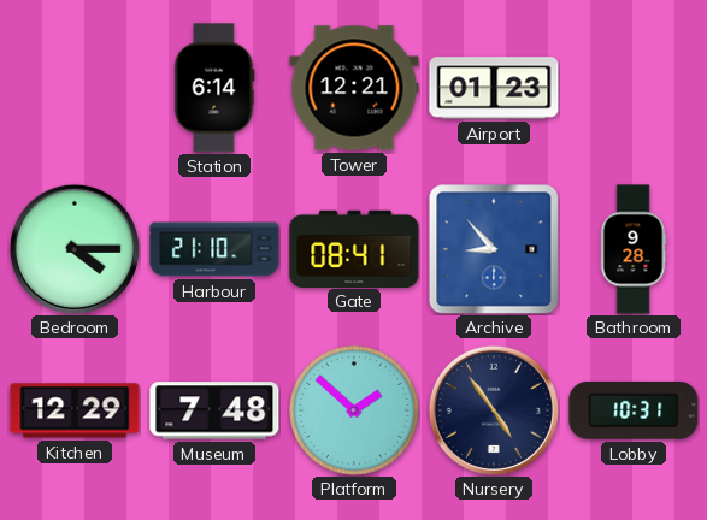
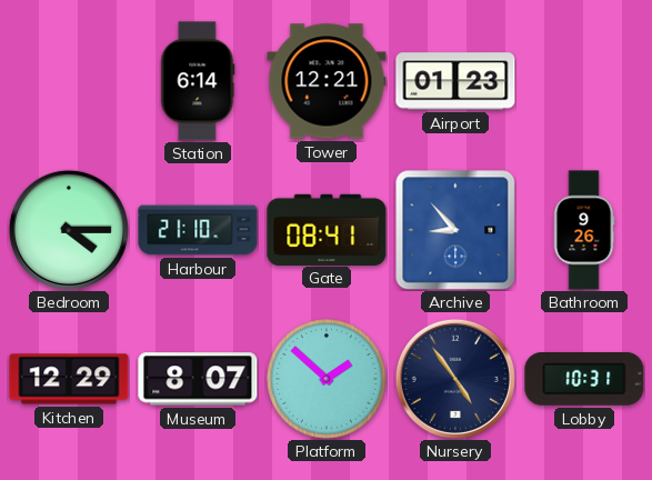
Bathroom: 9:28 -> 9:26
Museum: 7:48 -> 8:07
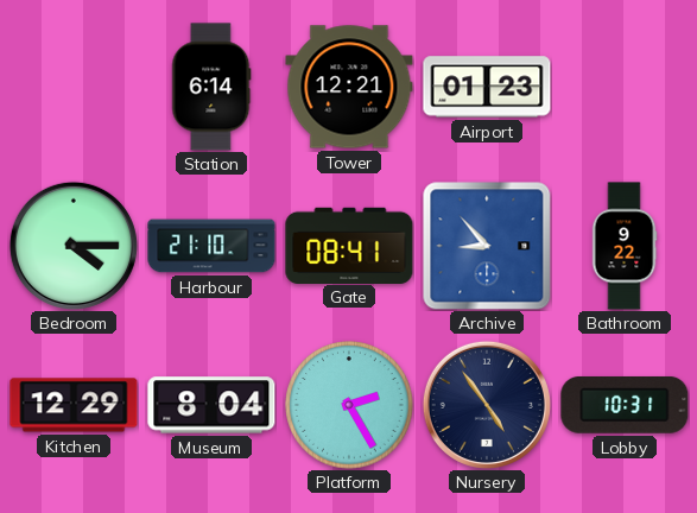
Bathroom: 9:26 -> 9:22
Museum: 8:07 -> 8:04
Platform: 1:52 -> 2:25
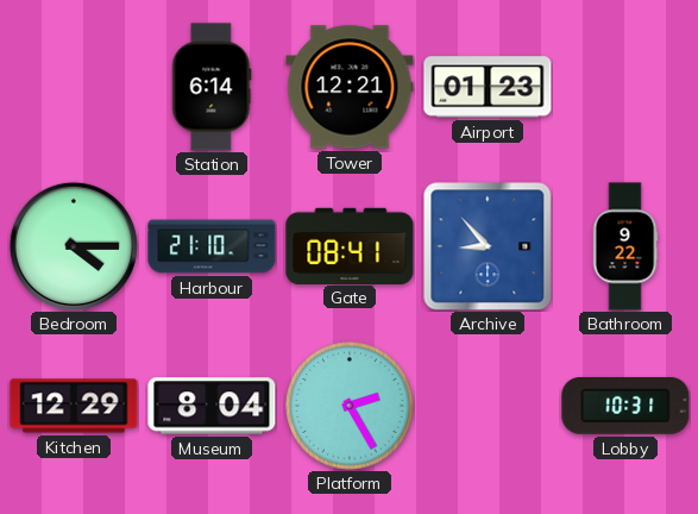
Nursery: 4:54 -> none
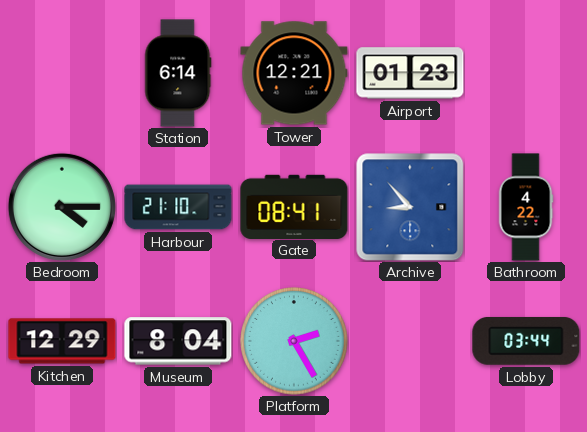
Bathroom: 9:22 -> 4:22
Lobby: 10:31 -> 03:44
